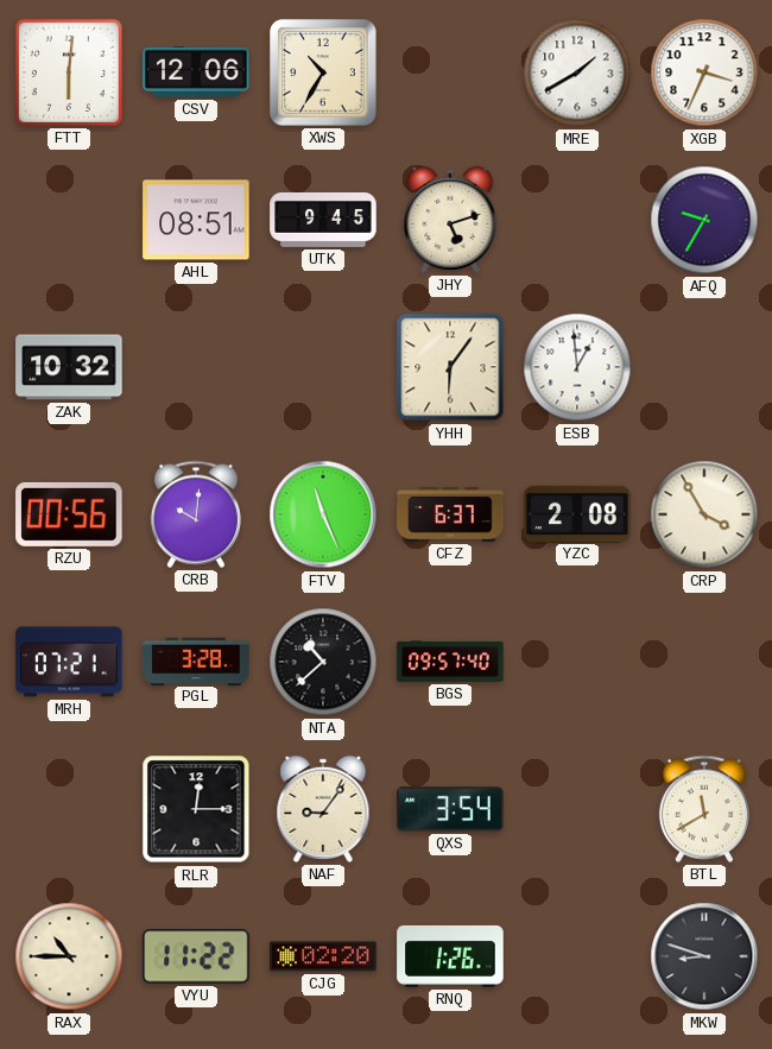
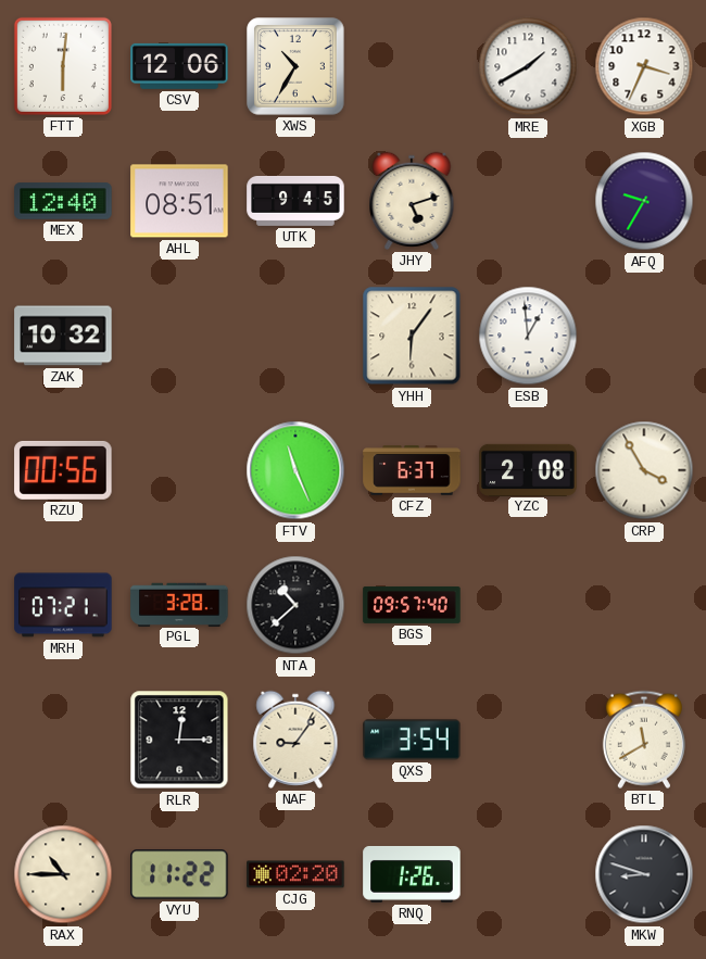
MEX: none -> 12:40
CRB: 10:01 -> none
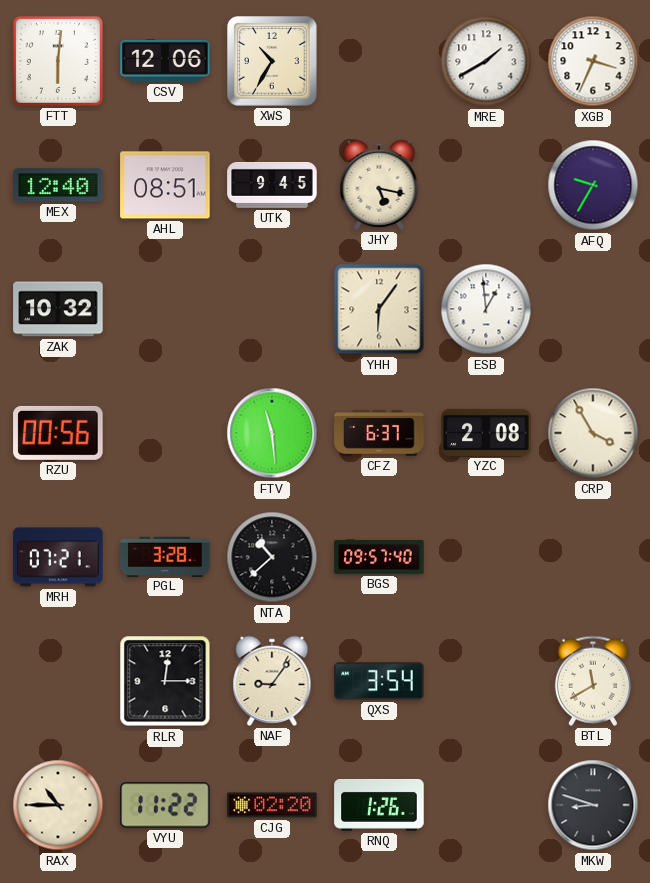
JHY: 5:12 -> 5:17
FTV: 11:26 -> 11:29
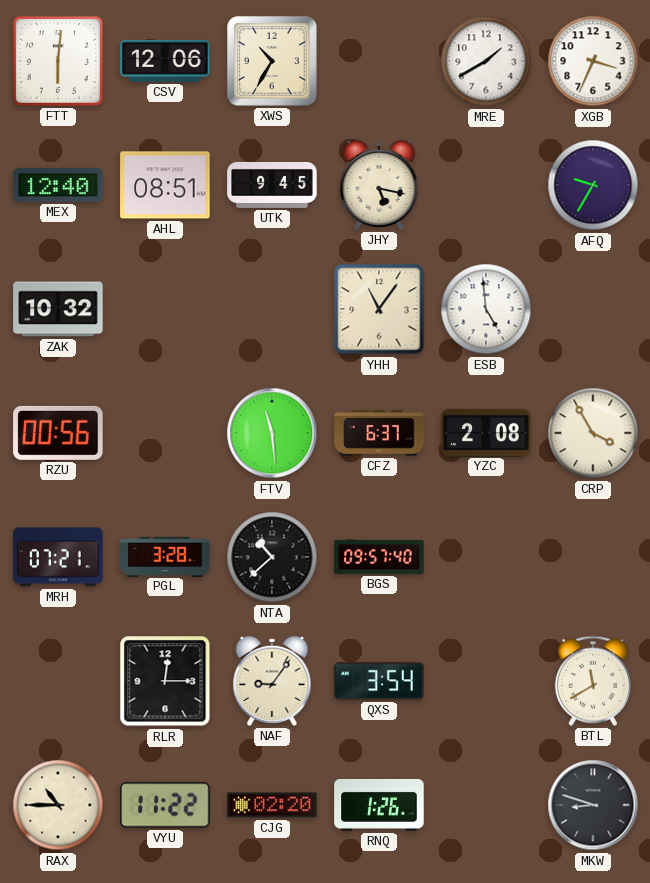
YHH: 6:06 -> 11:06
ESB: 12:59 -> 4:59
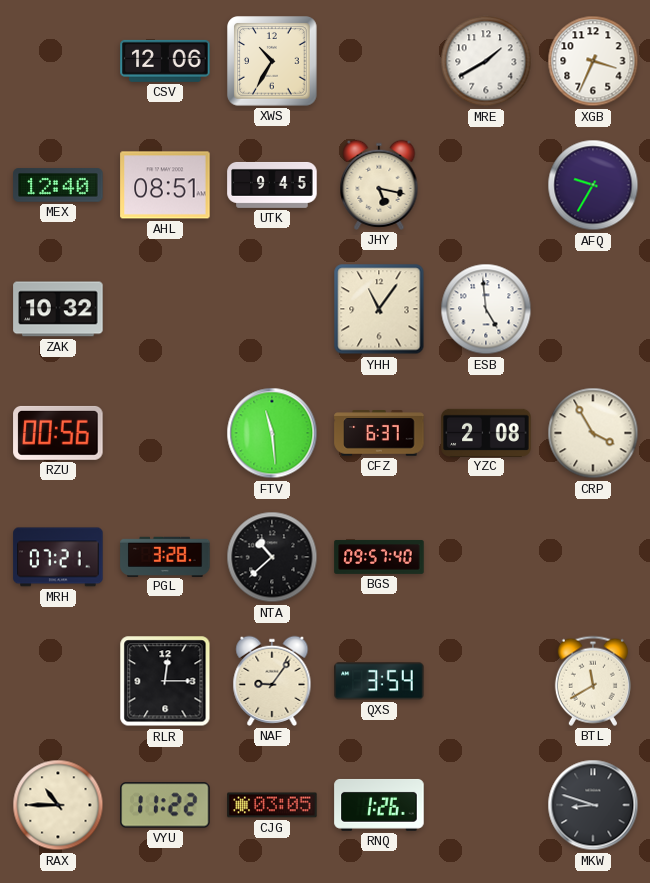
FTT: 6:01 -> none
CJG: 02:20 -> 03:05
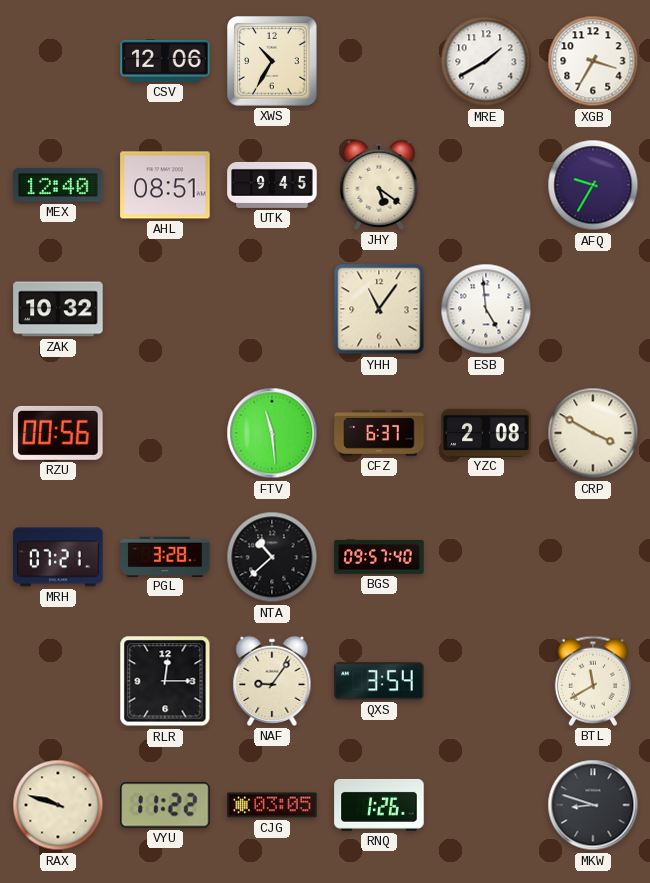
XGB: 3:34 -> 3:35
JHY: 5:17 -> 5:21
CRP: 3:55 -> 3:50
RAX: 10:45 -> 9:48
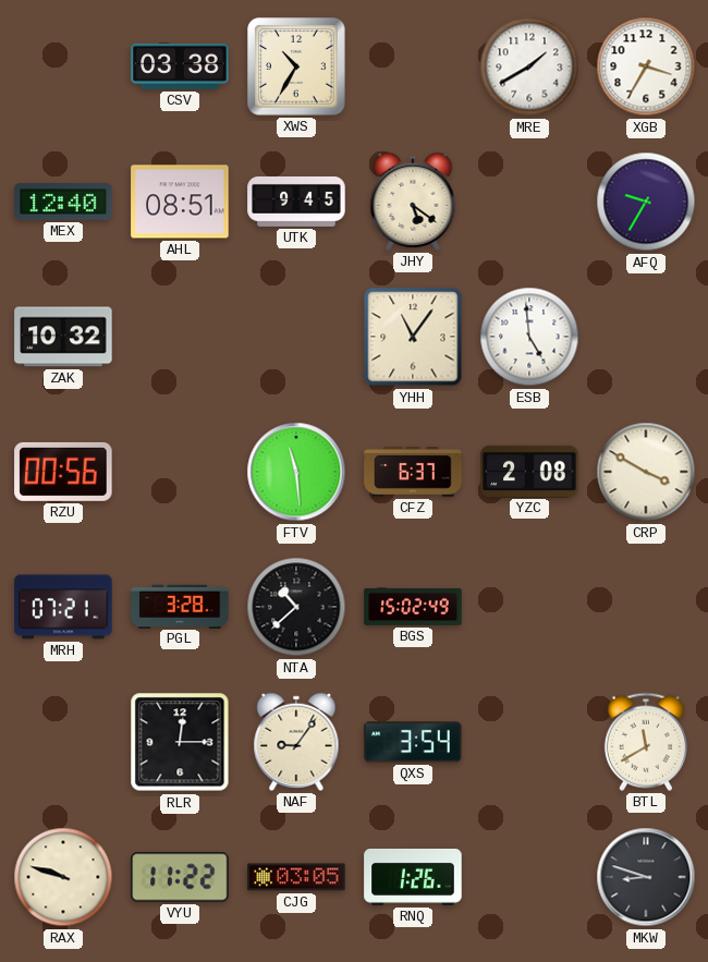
CSV: 12:06 -> 03:38
BGS: 09:57 -> 15:02
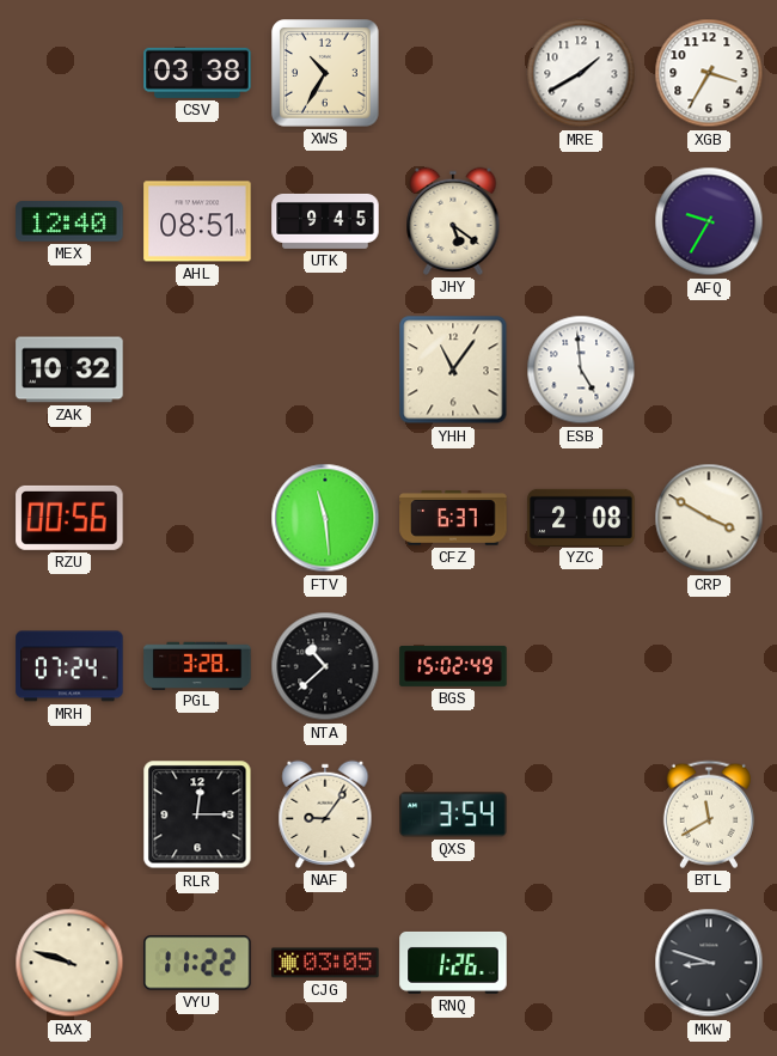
MRH: 07:21 -> 07:24
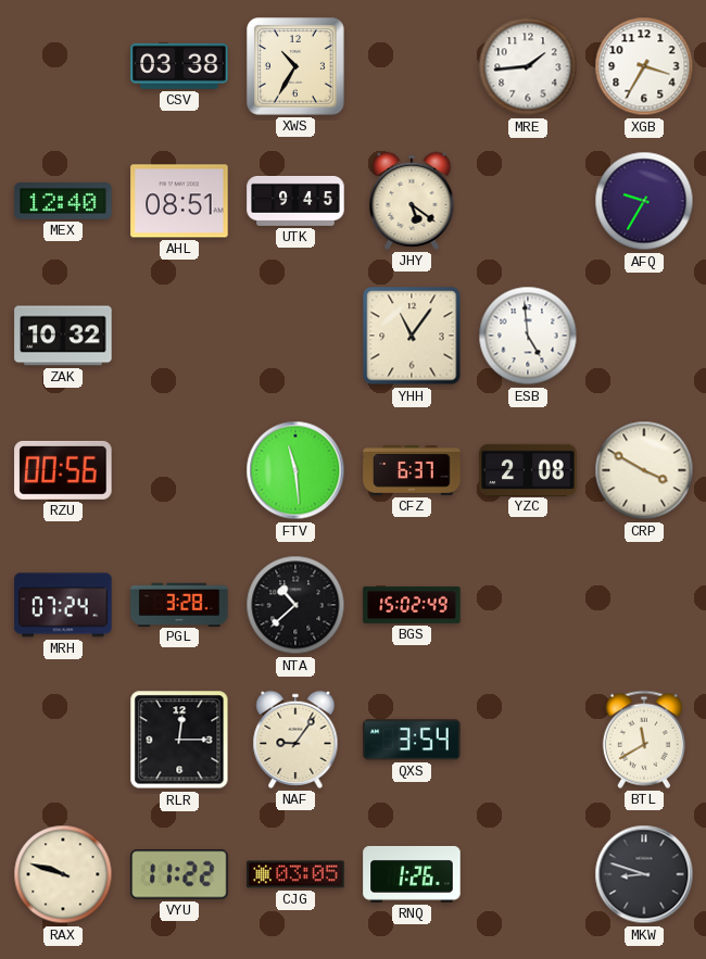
MRE: 1:40 -> 1:44
